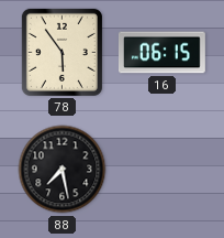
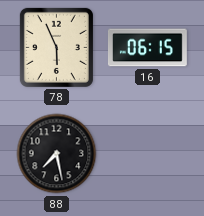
78: 5:54 -> 5:56
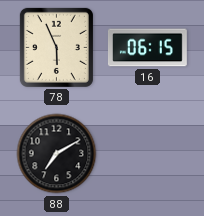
88: 7:28 -> 7:10
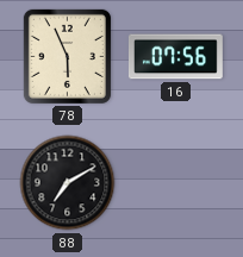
16: 06:15 -> 07:56
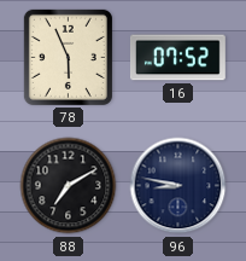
16: 07:56 -> 07:52
96: none -> 8:47
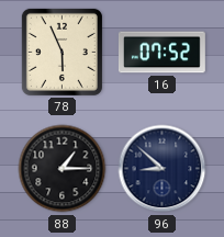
88: 7:10 -> 1:15
96: 8:47 -> 8:52
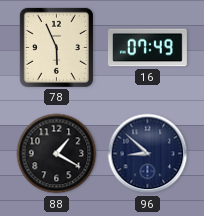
16: 07:52 -> 07:49
88: 1:15 -> 1:20
